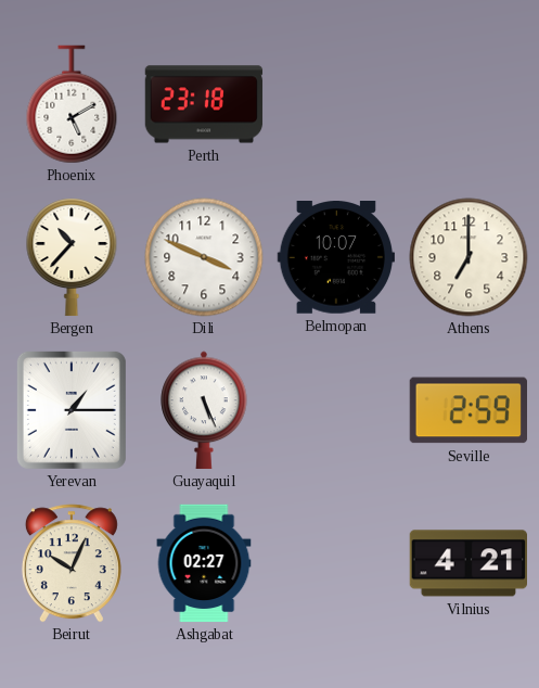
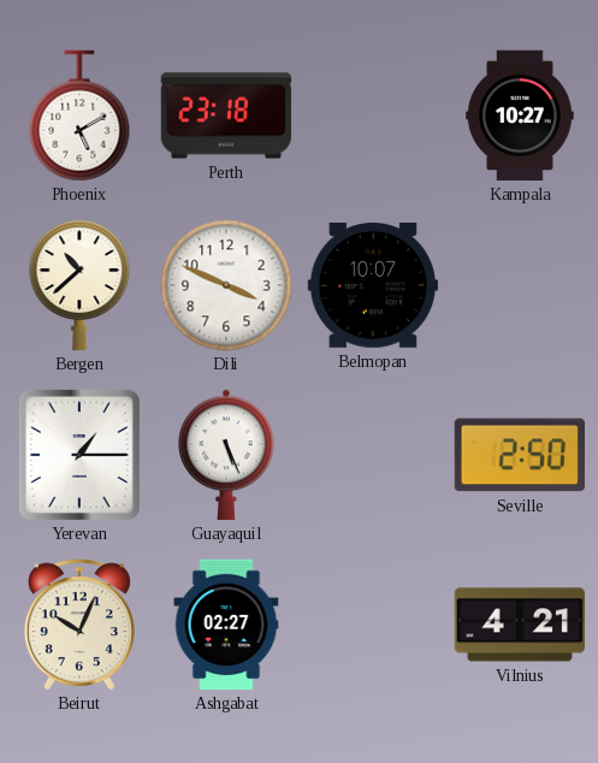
Kampala: none -> 10:27
Bergen: 10:37 -> 10:38
Athens: 7:00 -> none
Seville: 2:59 -> 2:50
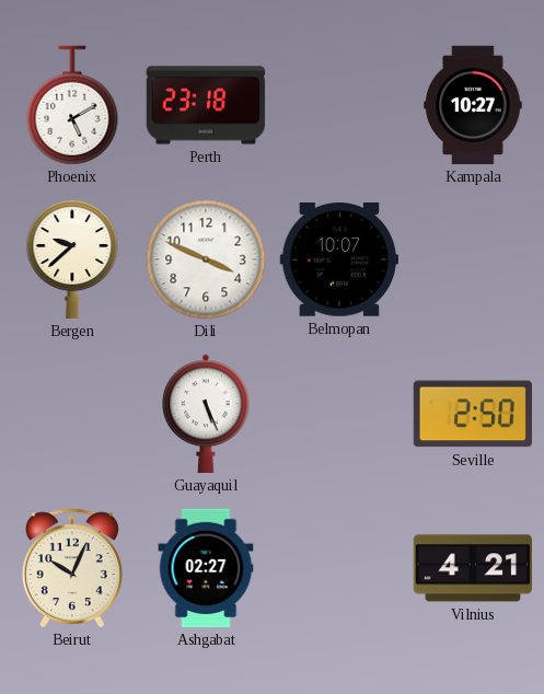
Bergen: 10:38 -> 9:38
Yerevan: 1:15 -> none
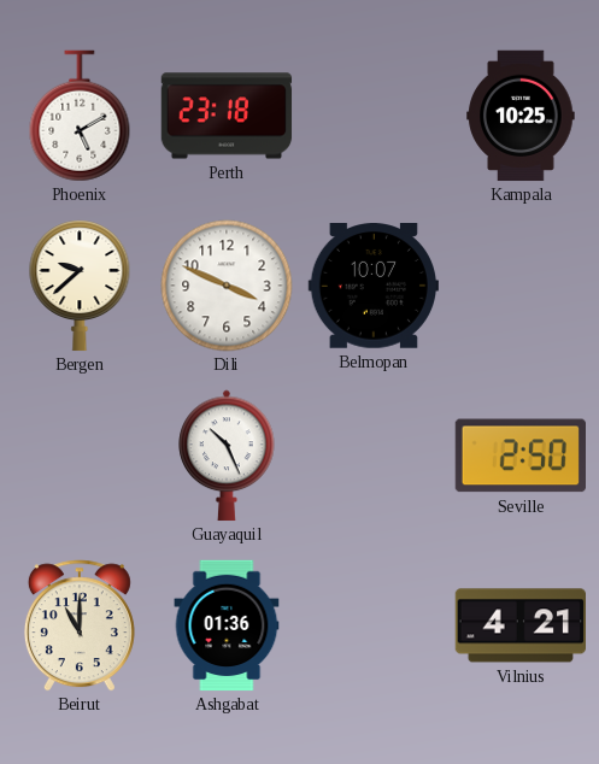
Kampala: 10:27 -> 10:25
Guayaquil: 5:26 -> 10:26
Beirut: 10:04 -> 11:00
Ashgabat: 02:27 -> 01:36
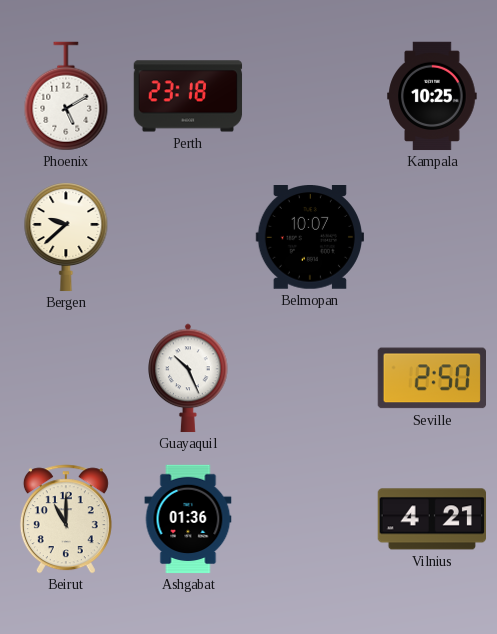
Dili: 3:49 -> none
